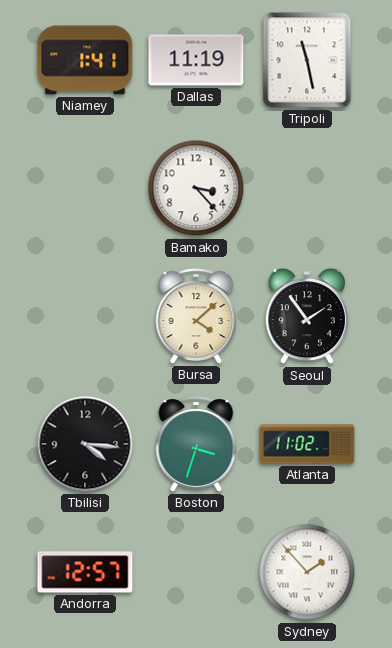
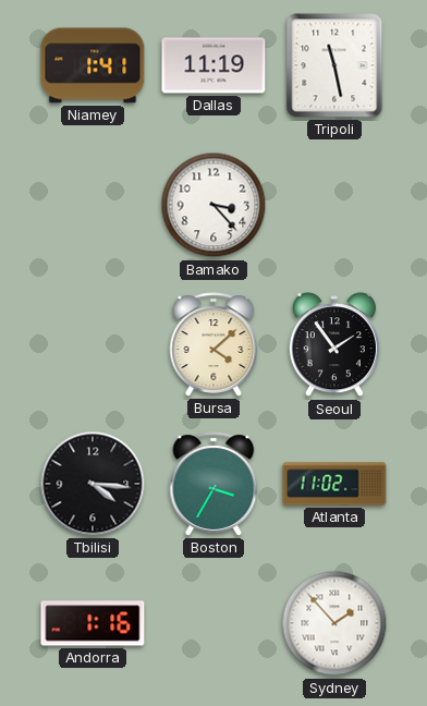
Boston: 3:33 -> 3:35
Andorra: 12:57 -> 1:16
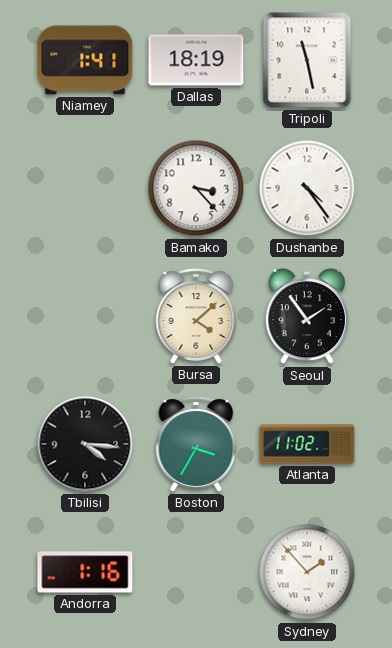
Dallas: 11:19 -> 18:19
Dushanbe: none -> 4:24
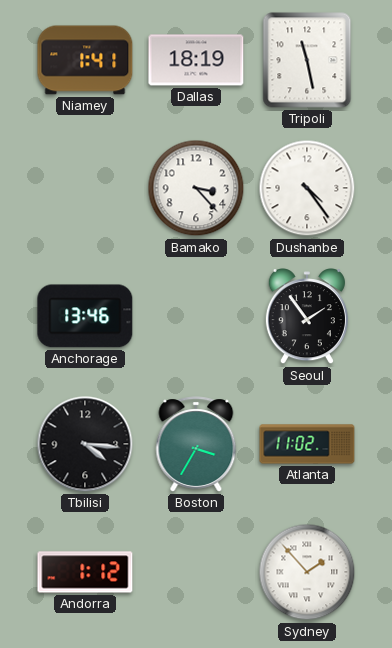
Anchorage: none -> 13:46
Bursa: 4:08 -> none
Andorra: 1:16 -> 1:12
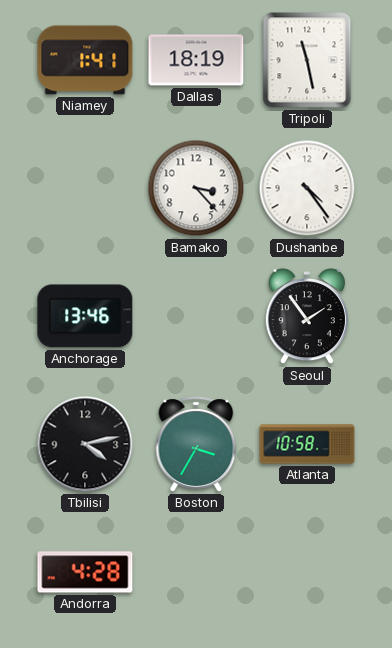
Tbilisi: 4:16 -> 4:13
Atlanta: 11:02 -> 10:58
Andorra: 1:12 -> 4:28
Sydney: 1:53 -> none
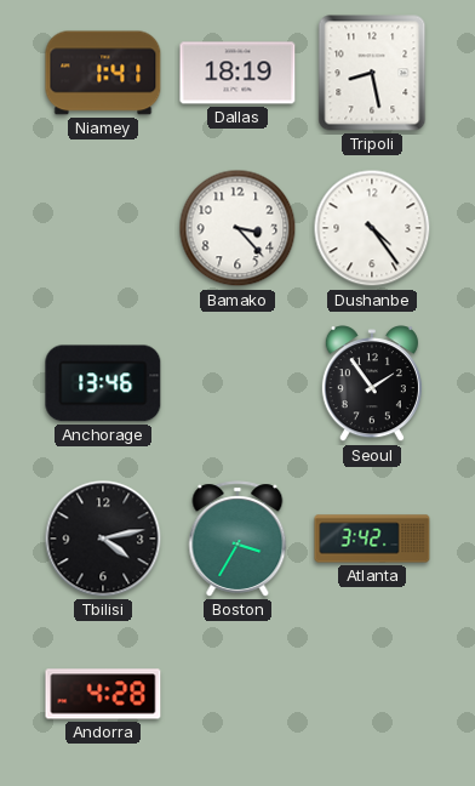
Tripoli: 11:28 -> 8:28
Atlanta: 10:58 -> 3:42
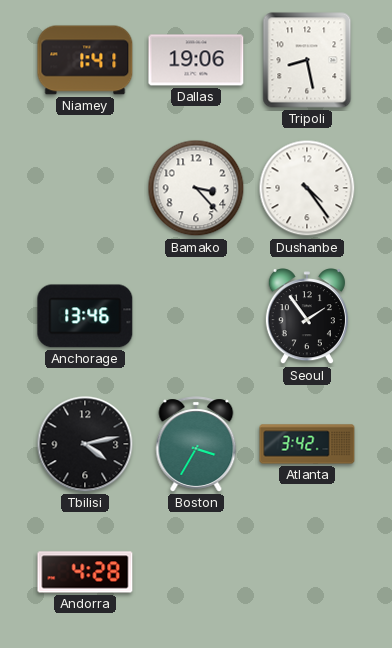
Dallas: 18:19 -> 19:06
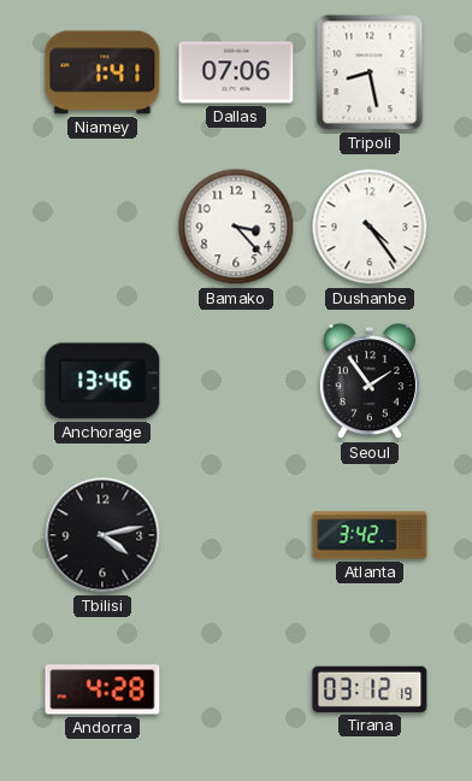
Dallas: 19:06 -> 07:06
Boston: 3:35 -> none
Tirana: none -> 03:12
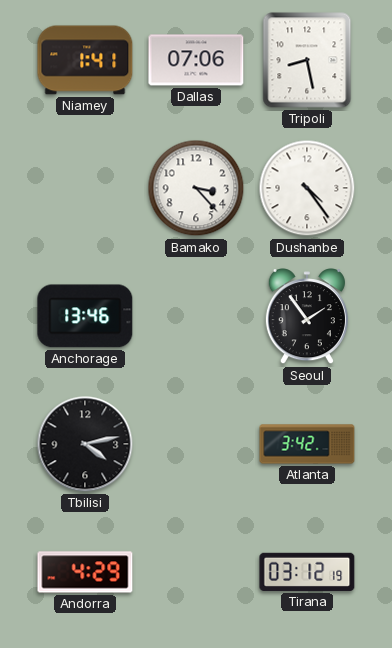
Andorra: 4:28 -> 4:29
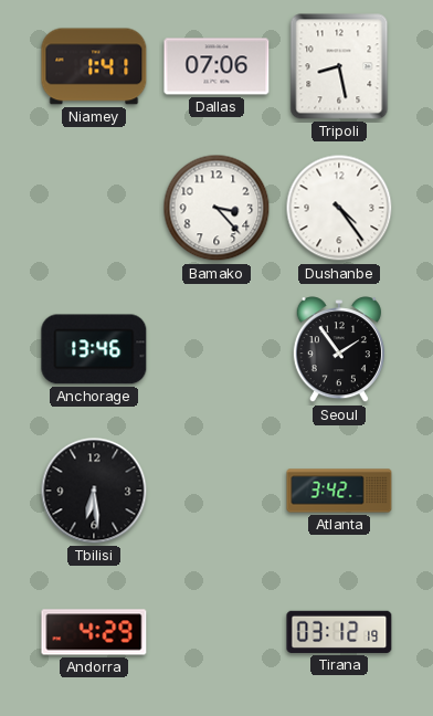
Tbilisi: 4:13 -> 6:29
